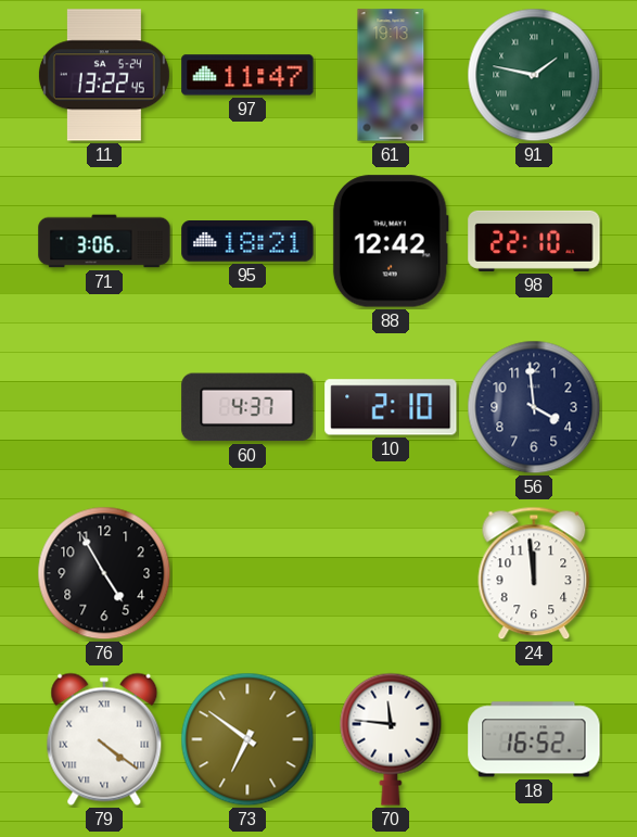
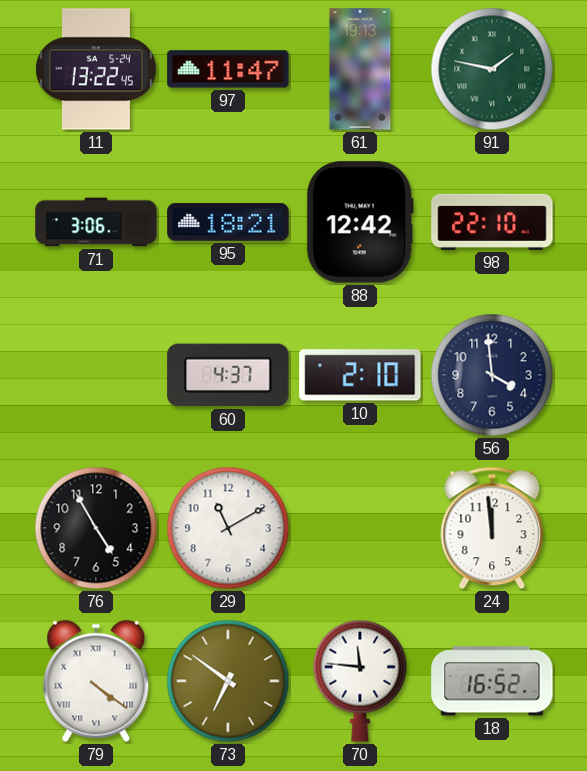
29: none -> 11:10
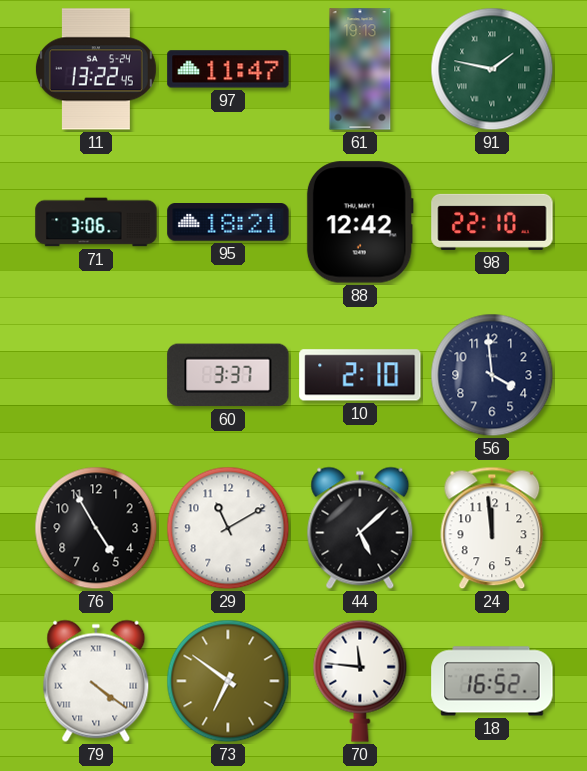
60: 4:37 -> 3:37
44: none -> 5:08
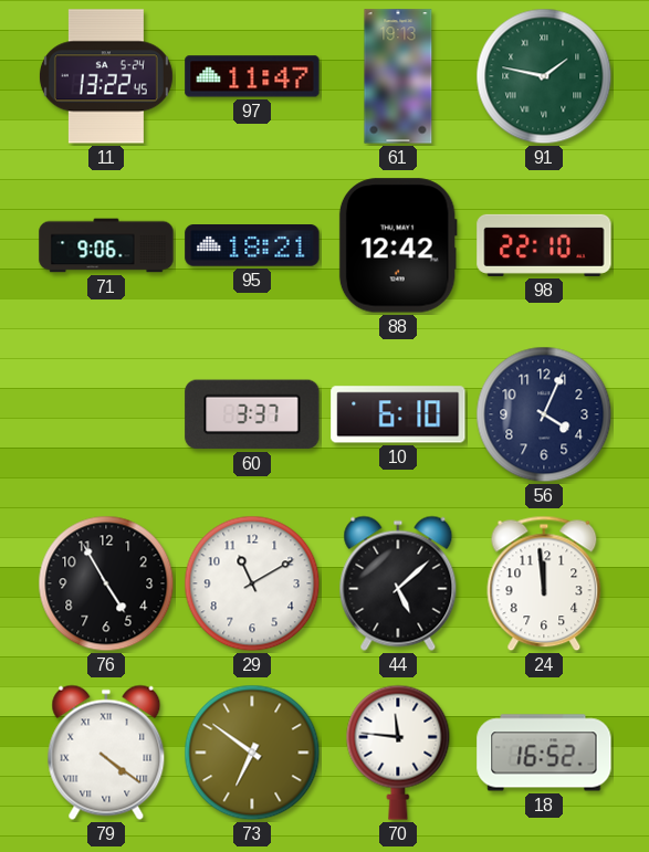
71: 3:06 -> 9:06
10: 2:10 -> 6:10
56: 3:59 -> 4:04
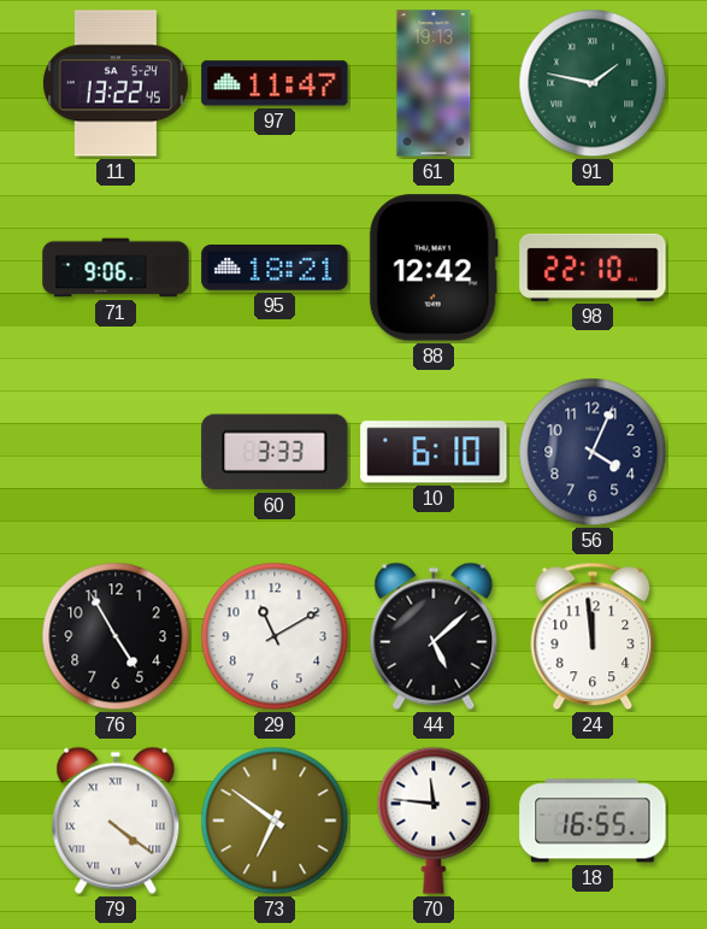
60: 3:37 -> 3:33
18: 16:52 -> 16:55
